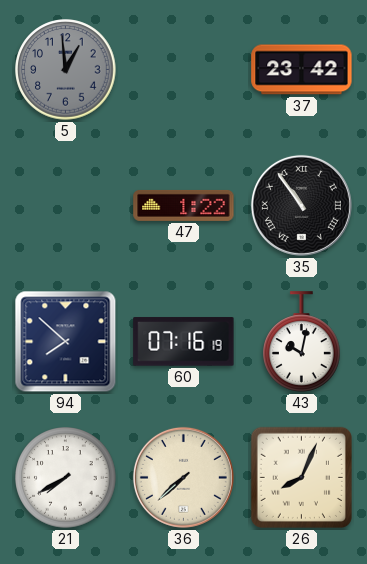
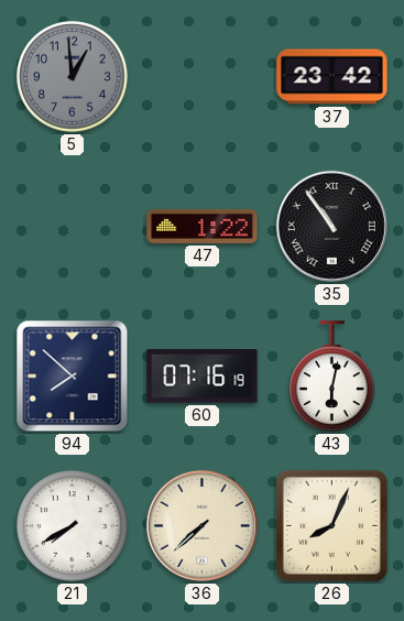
43: 10:02 -> 6:02
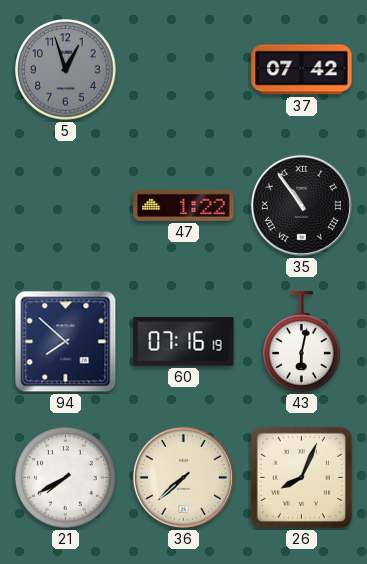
5: 12:59 -> 12:57
37: 23:42 -> 07:42
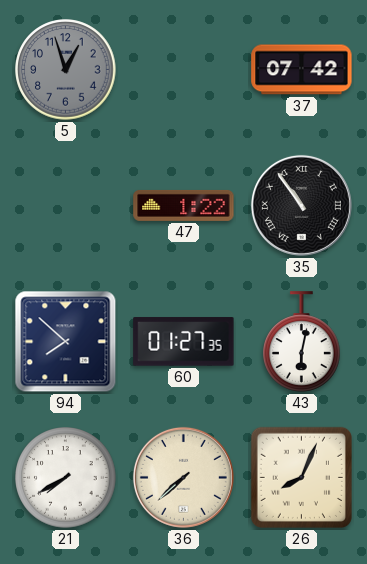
60: 07:16 -> 01:27
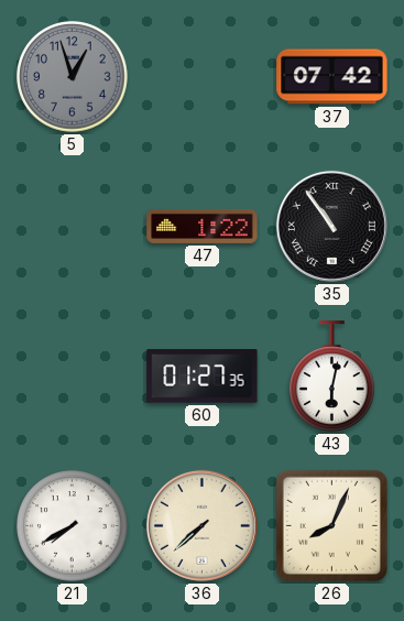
94: 7:52 -> none
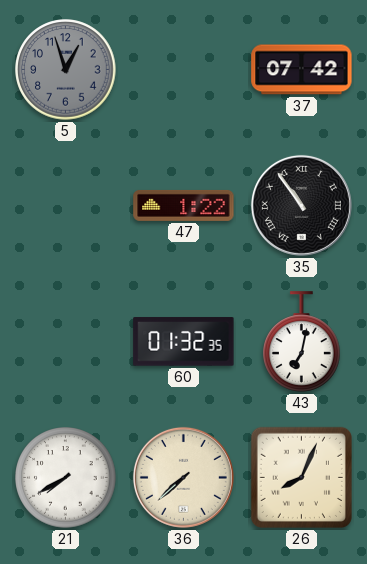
60: 01:27 -> 01:32
43: 6:02 -> 7:02
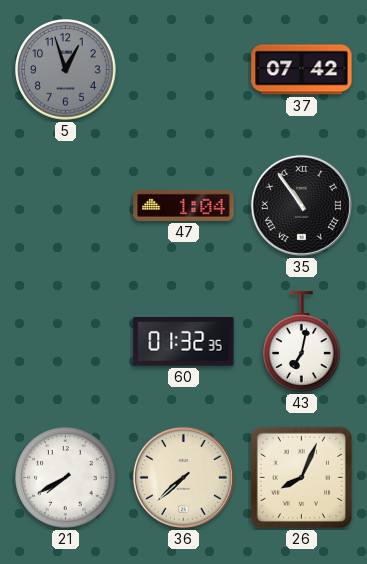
47: 1:22 -> 1:04
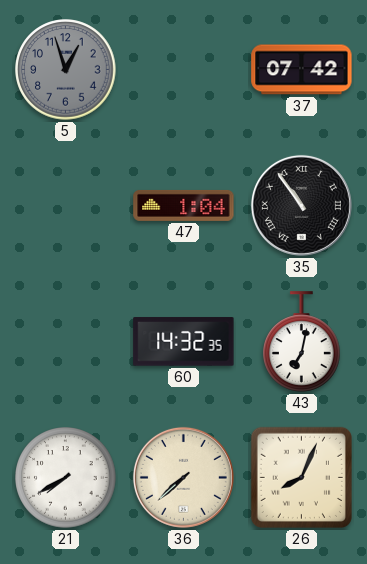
60: 01:32 -> 14:32
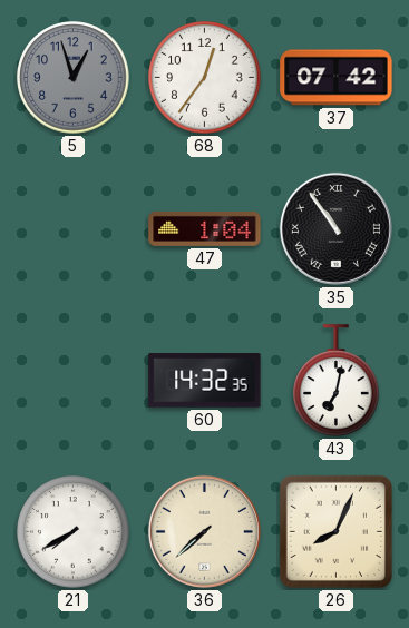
68: none -> 12:36
